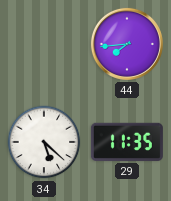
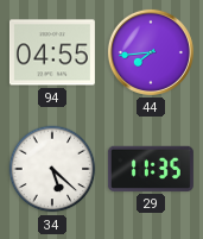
94: none -> 04:55
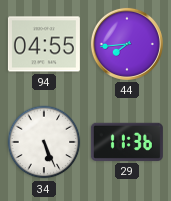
34: 5:22 -> 5:26
29: 11:35 -> 11:36
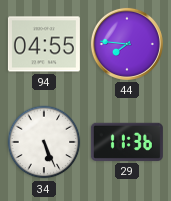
44: 7:44 -> 7:46
